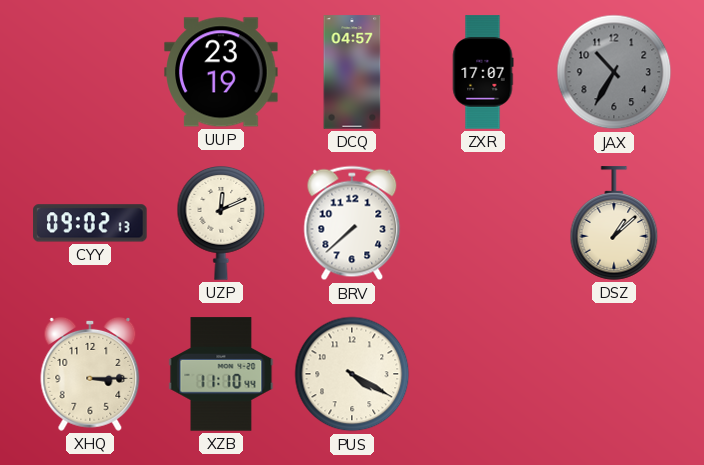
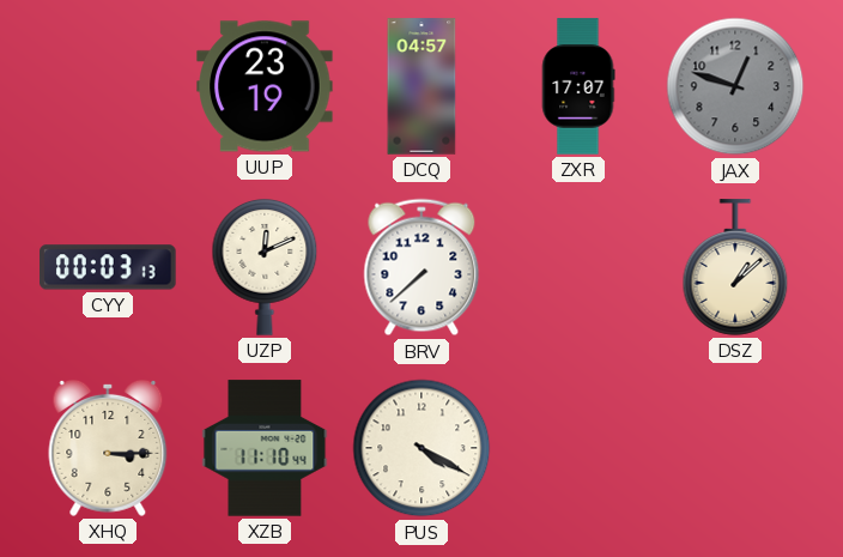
JAX: 10:35 -> 12:48
CYY: 09:02 -> 00:03
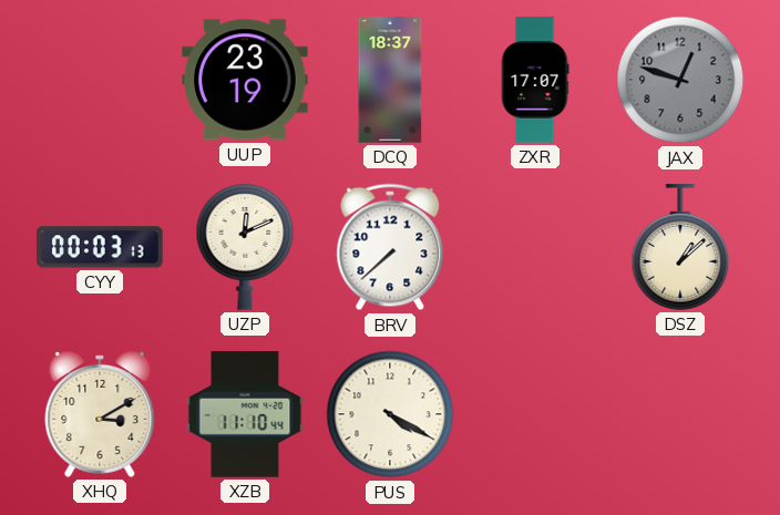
DCQ: 04:57 -> 18:37
XHQ: 3:15 -> 3:10
